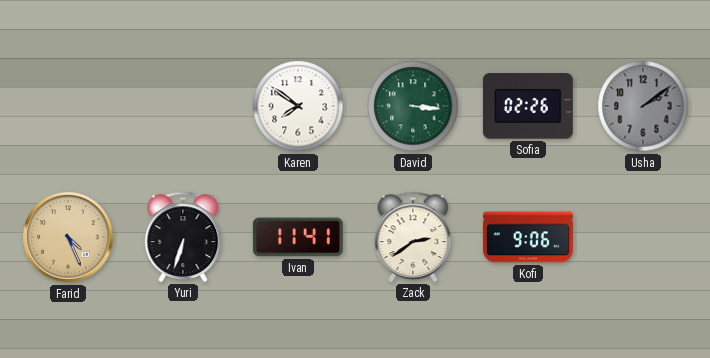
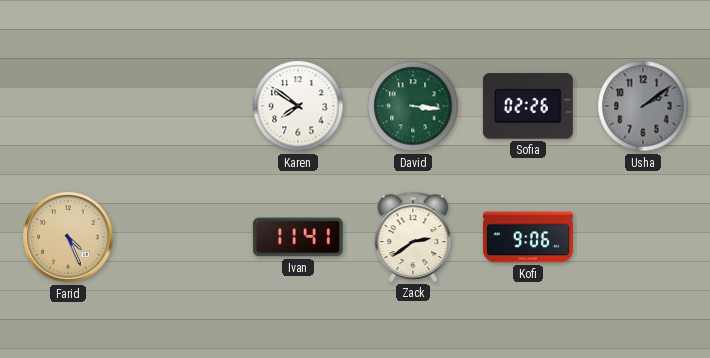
Yuri: 6:33 -> none
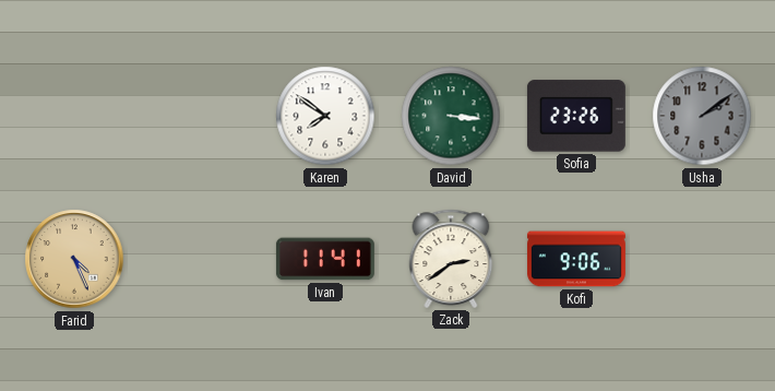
Sofia: 02:26 -> 23:26
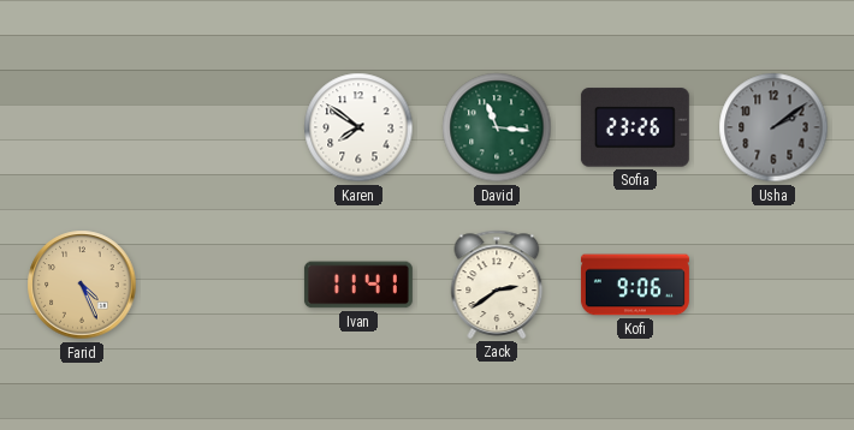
David: 3:16 -> 11:16
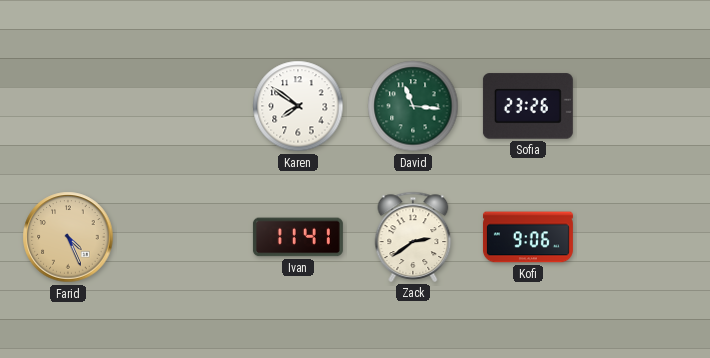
Usha: 2:09 -> none
